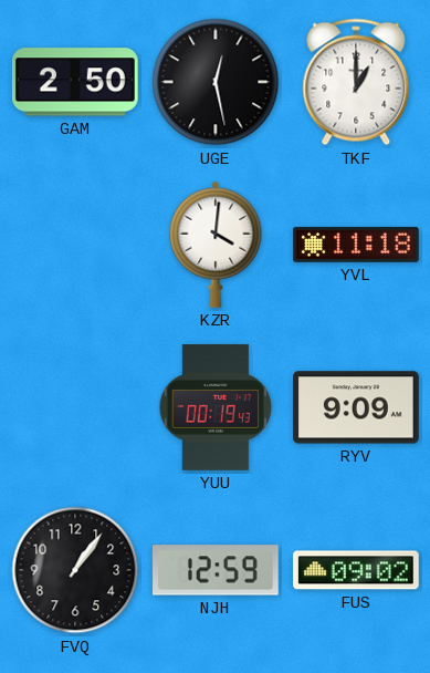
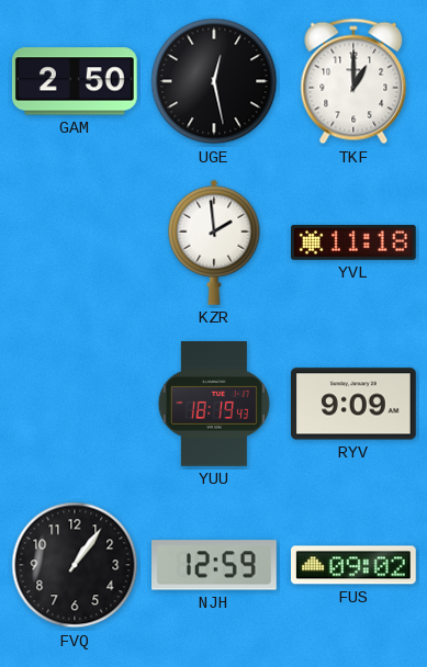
KZR: 4:01 -> 1:59
YUU: 00:19 -> 18:19
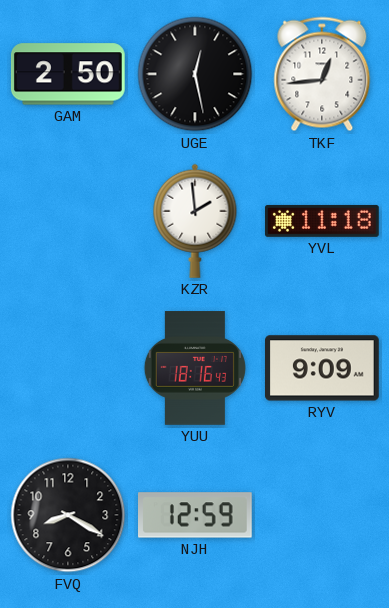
TKF: 1:00 -> 12:44
YUU: 18:19 -> 18:16
FVQ: 1:06 -> 8:20
FUS: 09:02 -> none
